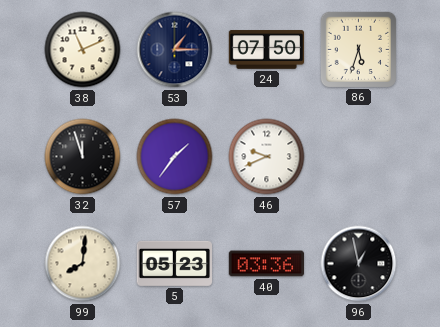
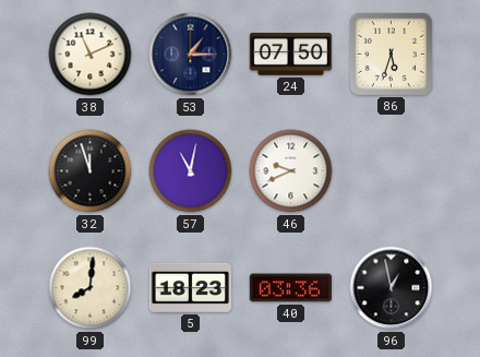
57: 1:36 -> 11:02
5: 05:23 -> 18:23
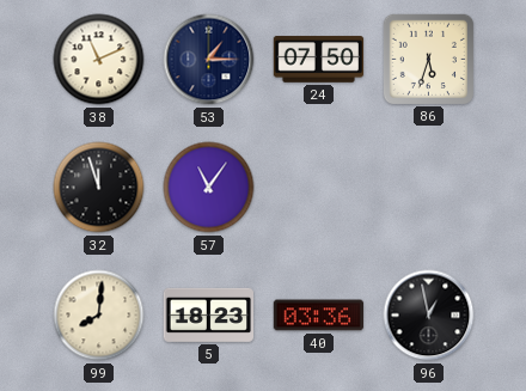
57: 11:02 -> 11:06
46: 9:41 -> none
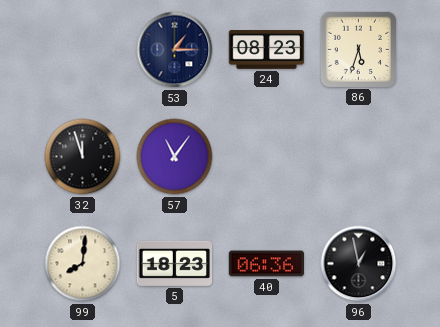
38: 11:11 -> none
24: 07:50 -> 08:23
40: 03:36 -> 06:36
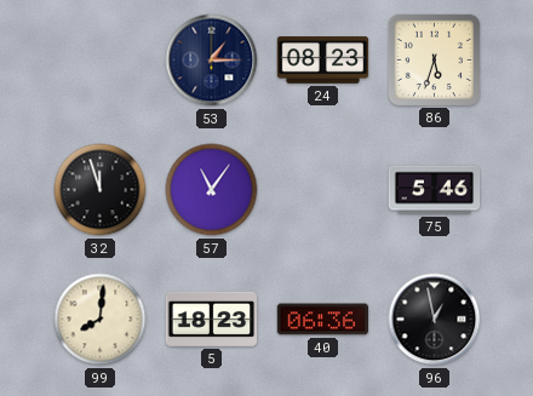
75: none -> 5:46
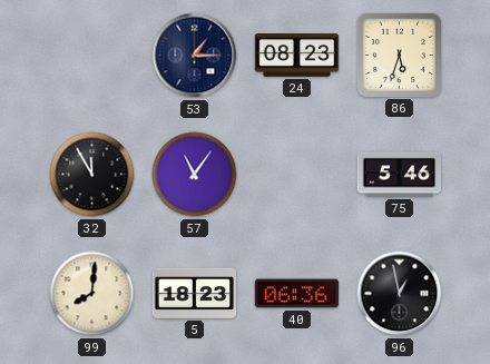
32: 11:57 -> 11:55
